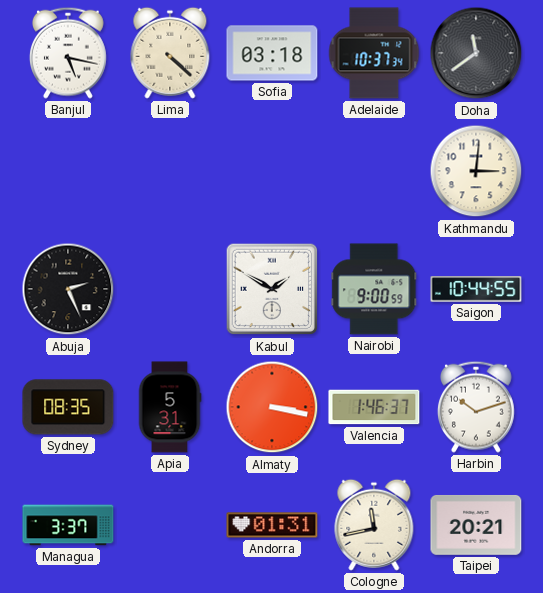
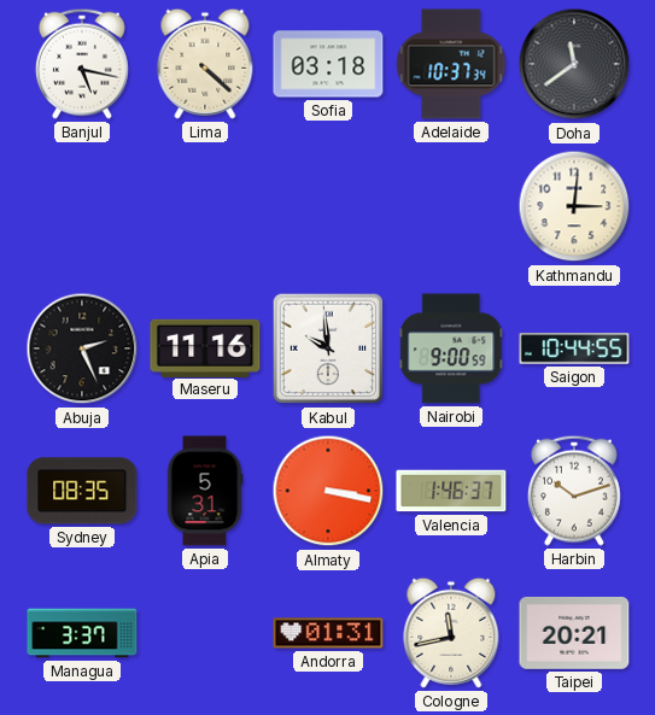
Maseru: none -> 11:16
Kabul: 1:50 -> 9:59
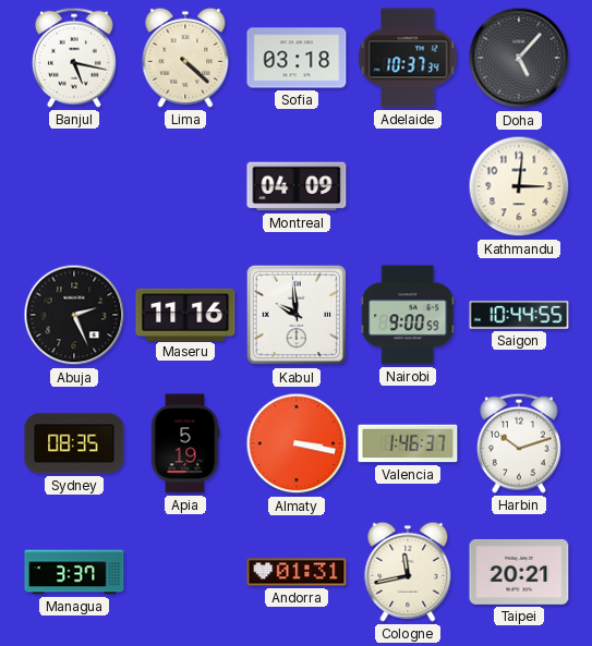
Doha: 11:39 -> 5:07
Montreal: none -> 04:09
Apia: 5:31 -> 5:19
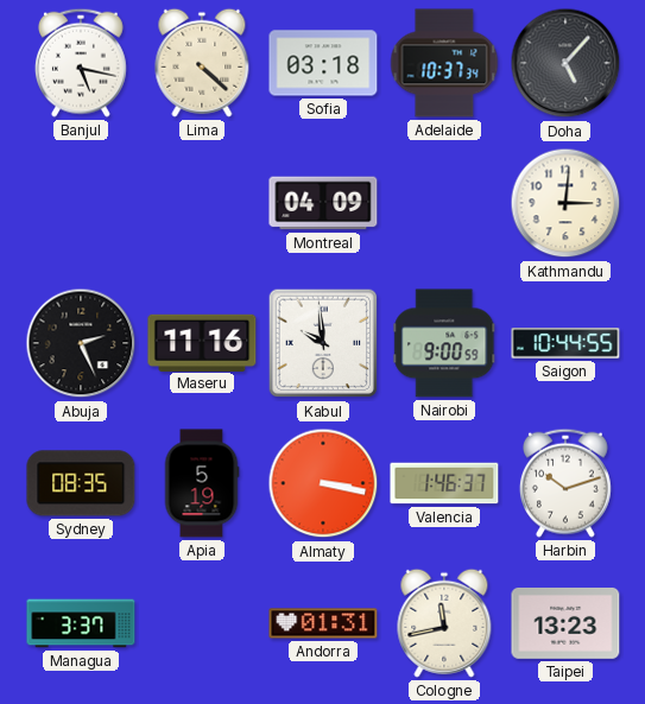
Taipei: 20:21 -> 13:23
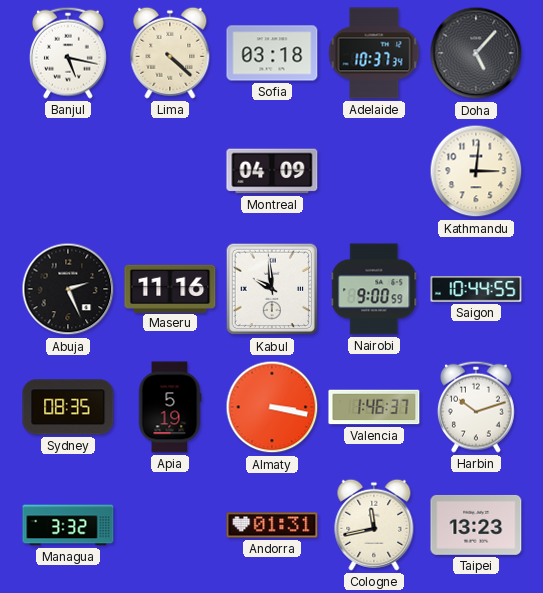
Managua: 3:37 -> 3:32
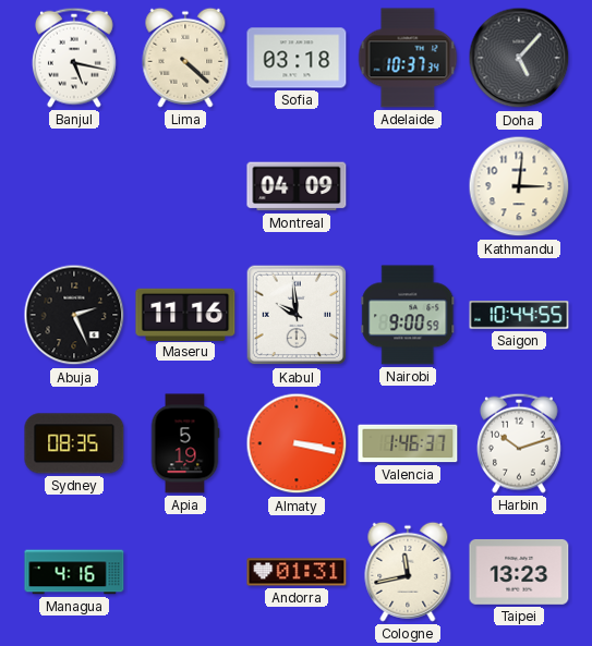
Managua: 3:32 -> 4:16
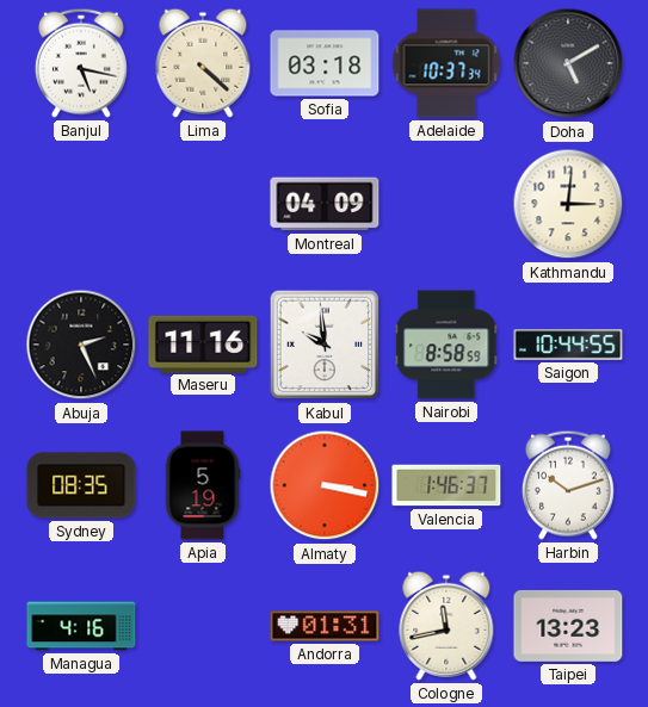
Doha: 5:07 -> 5:10
Nairobi: 9:00 -> 8:58
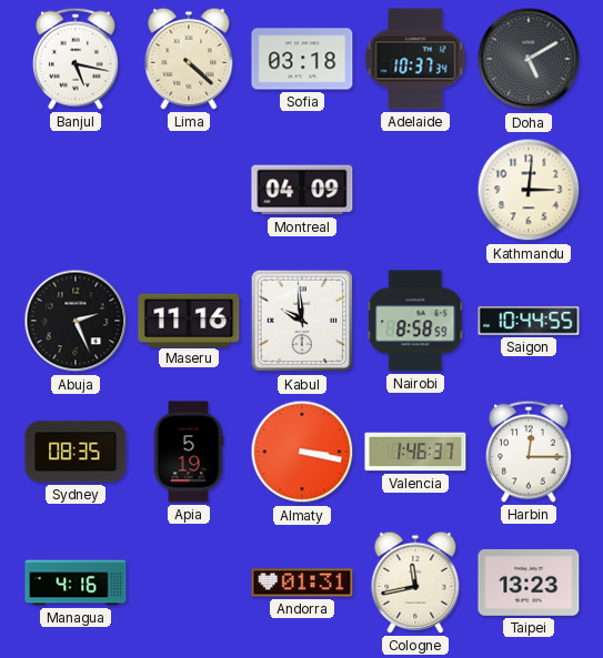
Harbin: 10:12 -> 12:15
